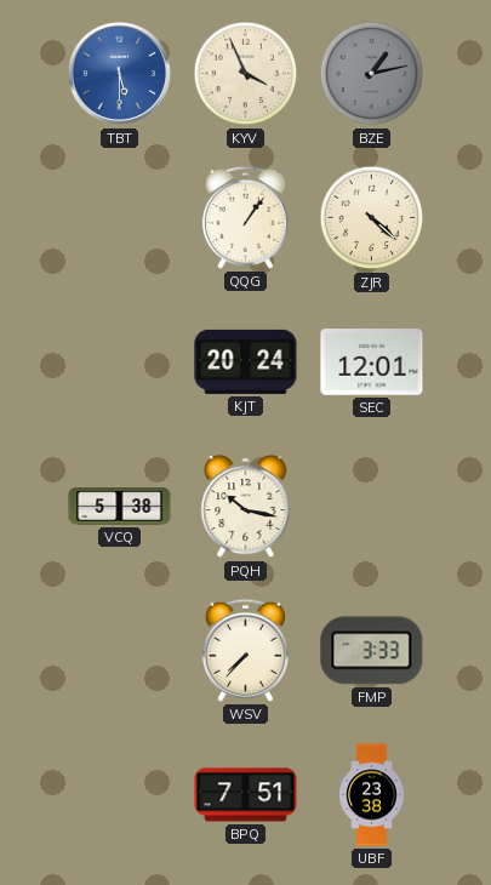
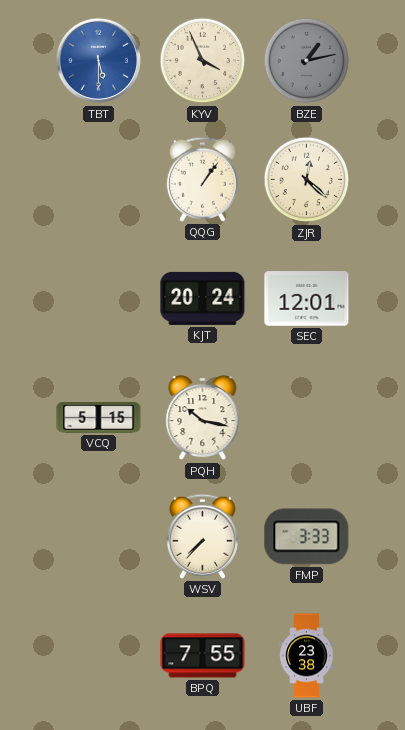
ZJR: 4:22 -> 12:22
VCQ: 5:38 -> 5:15
BPQ: 7:51 -> 7:55
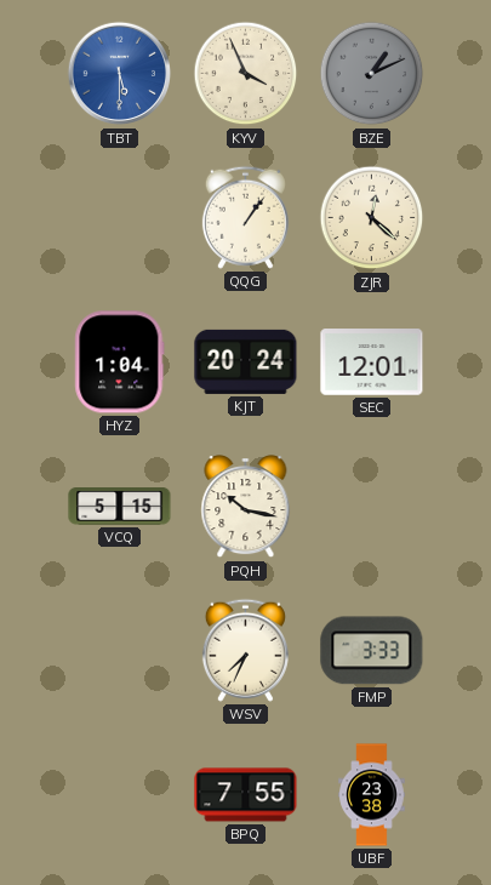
BZE: 1:13 -> 1:11
HYZ: none -> 1:04
WSV: 7:37 -> 7:34
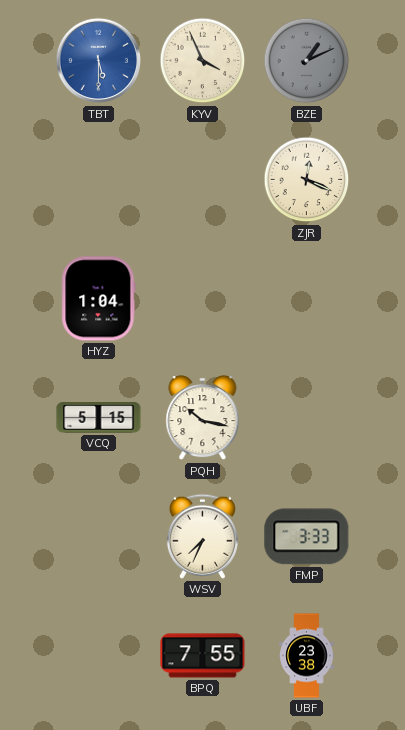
QQG: 1:06 -> none
ZJR: 12:22 -> 12:19
KJT: 20:24 -> none
SEC: 12:01 -> none
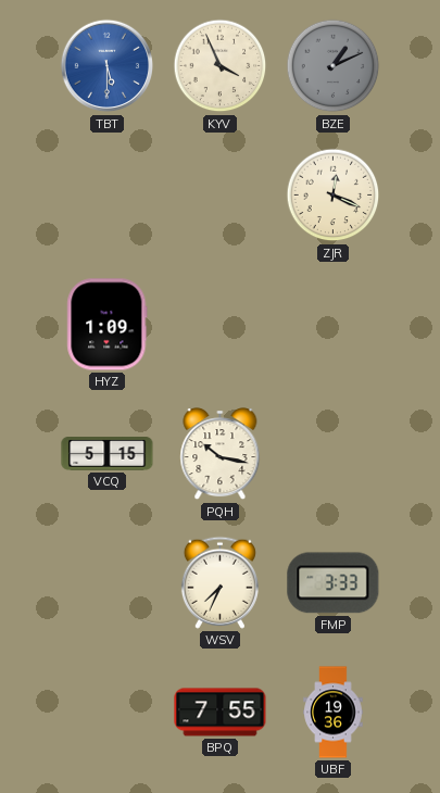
HYZ: 1:04 -> 1:09
UBF: 23:38 -> 19:36
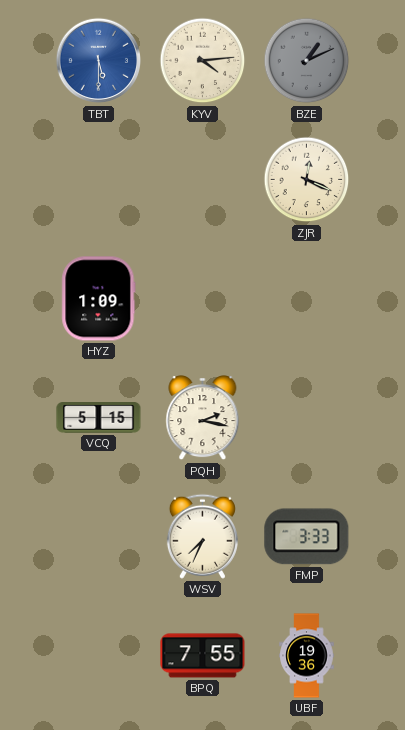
KYV: 3:56 -> 4:14
PQH: 10:17 -> 2:17
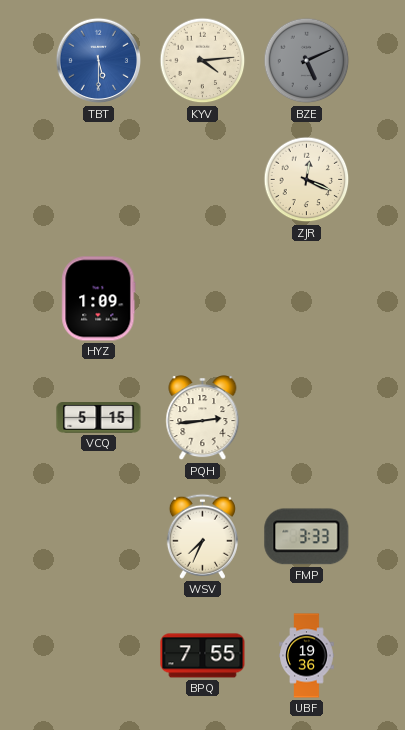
BZE: 1:11 -> 5:11
PQH: 2:17 -> 2:44
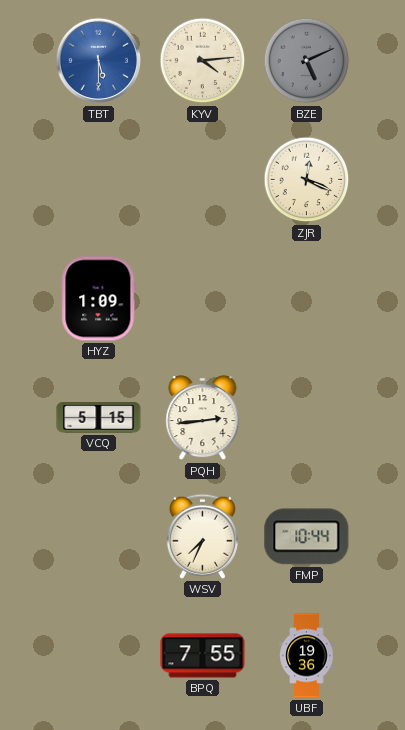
FMP: 3:33 -> 10:44
